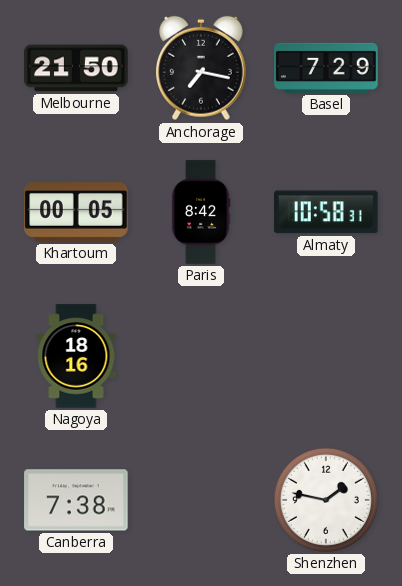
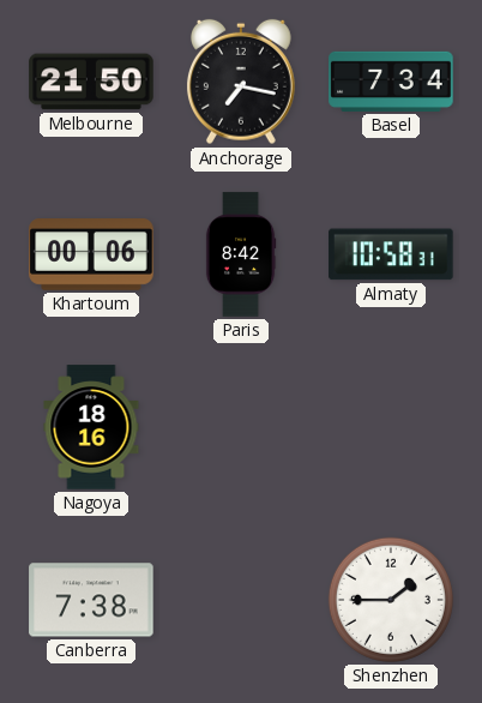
Basel: 7:29 -> 7:34
Khartoum: 00:05 -> 00:06
Shenzhen: 1:47 -> 1:45
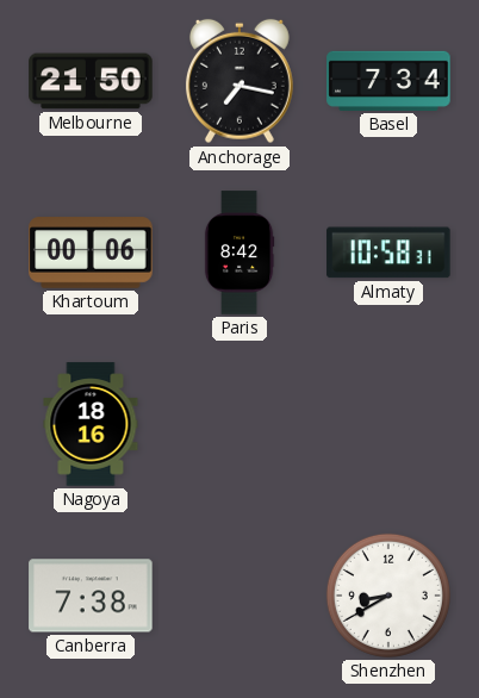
Shenzhen: 1:45 -> 8:40
